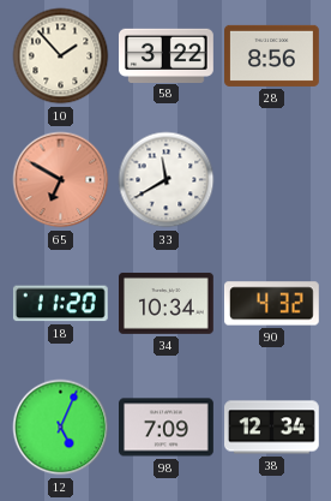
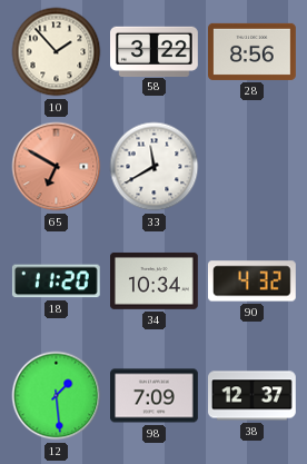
12: 5:04 -> 1:29
38: 12:34 -> 12:37
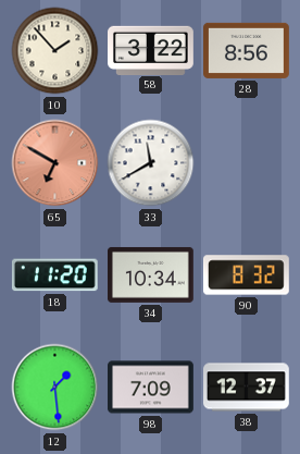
90: 4:32 -> 8:32
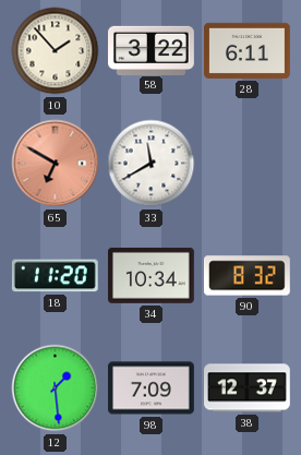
28: 8:56 -> 6:11
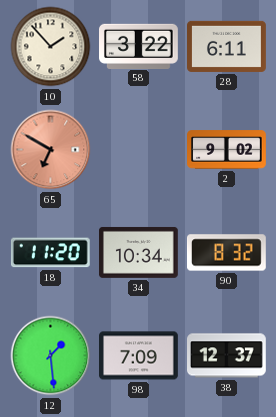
33: 11:40 -> none
2: none -> 9:02
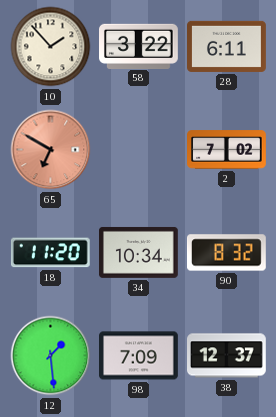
2: 9:02 -> 7:02
